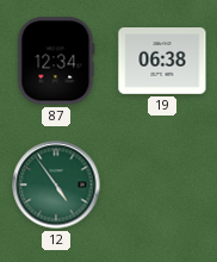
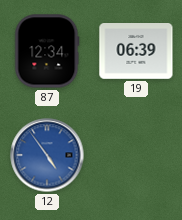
19: 06:38 -> 06:39
12 dial: green -> blue
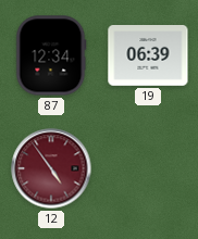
12 dial: blue -> burgundy
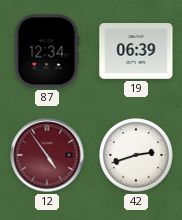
42: none -> 2:42
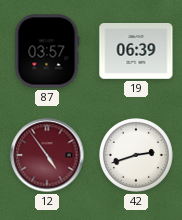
87: 12:34 -> 03:57
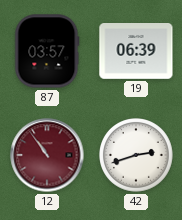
12: 4:54 -> 10:54
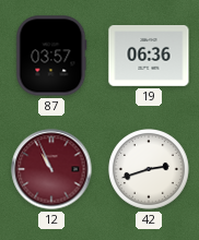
19: 06:39 -> 06:36
12: 10:54 -> 10:56
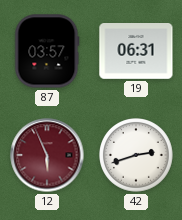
19: 06:36 -> 06:31
12: 10:56 -> 5:56
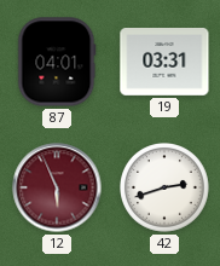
87: 03:57 -> 04:01
19: 06:31 -> 03:31
